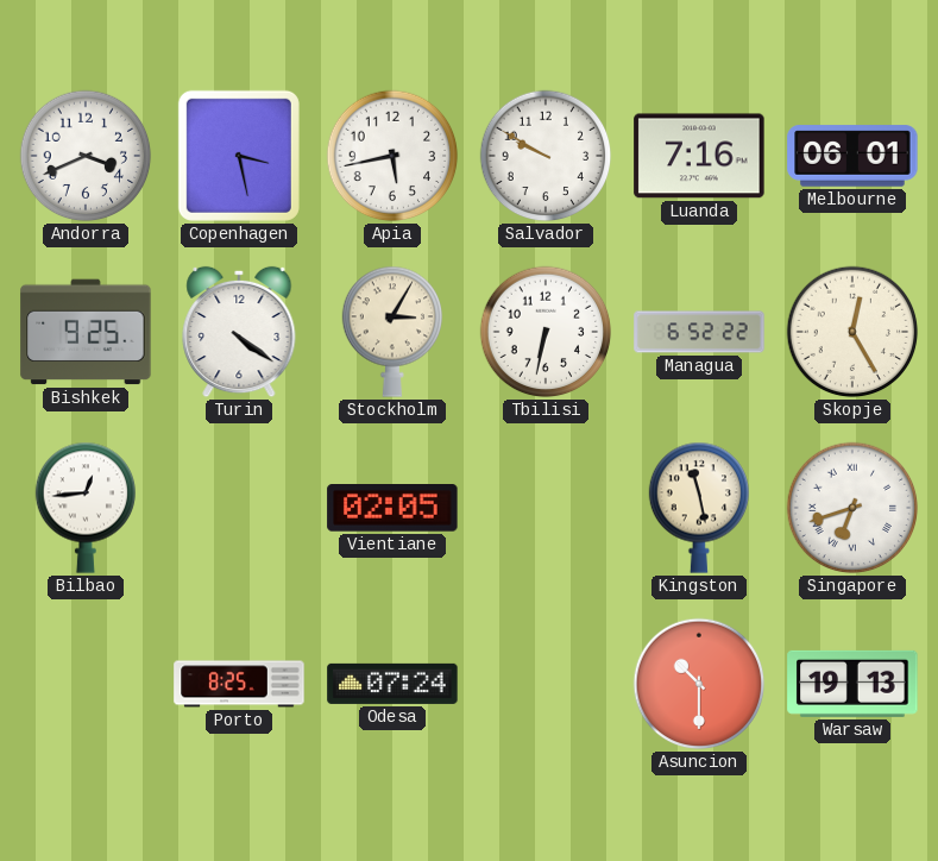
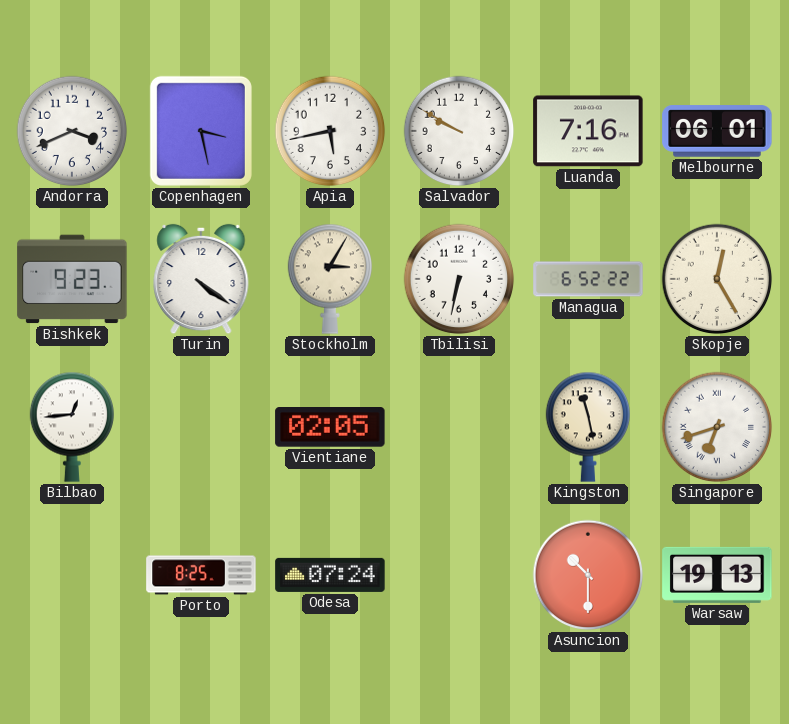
Bishkek: 9:25 -> 9:23
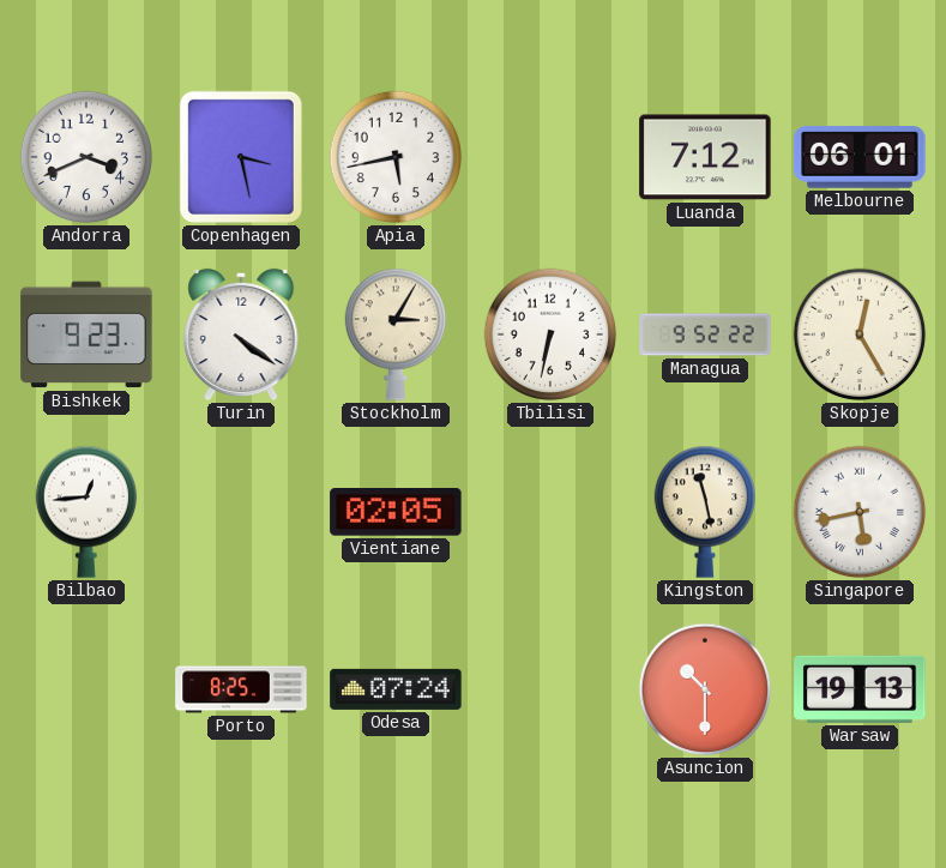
Salvador: 9:50 -> none
Luanda: 7:16 -> 7:12
Managua: 6:52 -> 9:52
Singapore: 6:42 -> 5:43
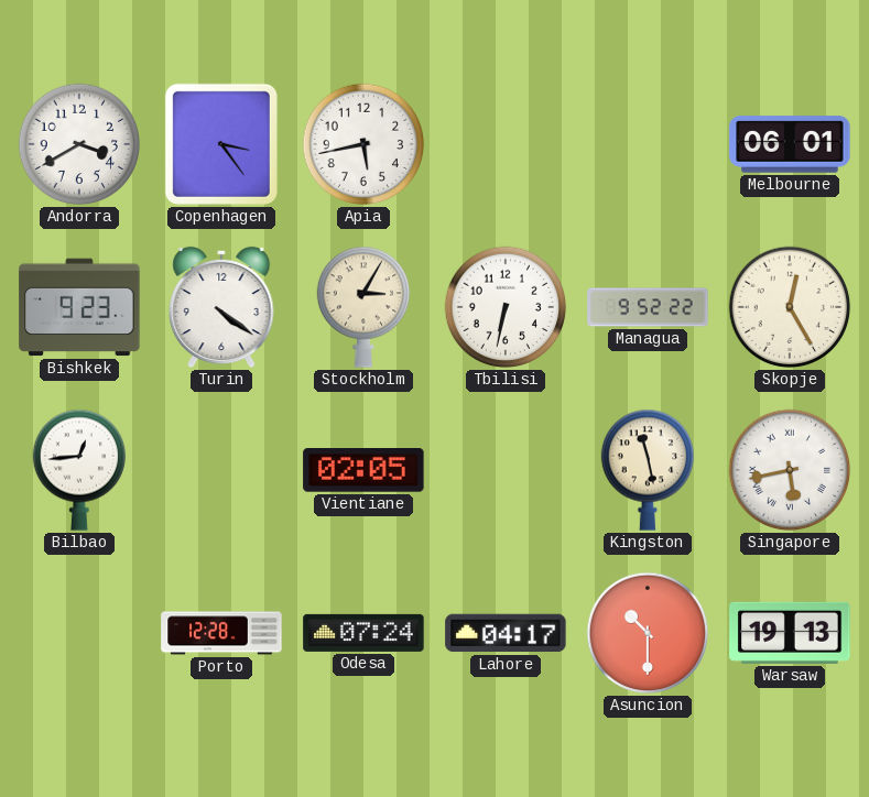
Andorra: 3:41 -> 3:40
Copenhagen: 3:28 -> 3:24
Luanda: 7:12 -> none
Porto: 8:25 -> 12:28
Lahore: none -> 04:17
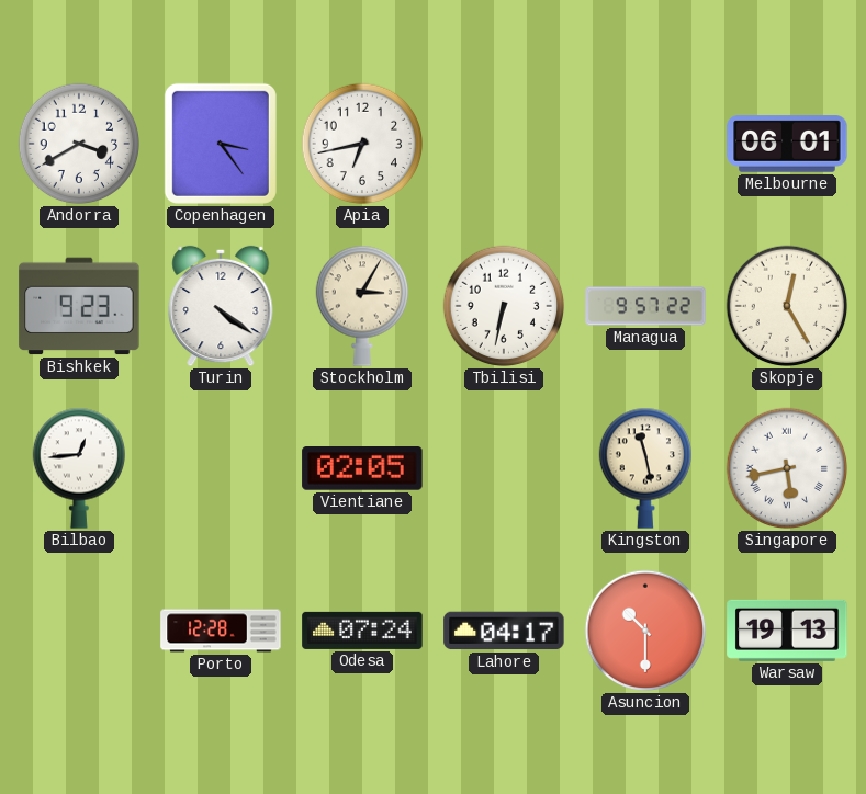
Apia: 5:43 -> 6:43
Managua: 9:52 -> 9:57
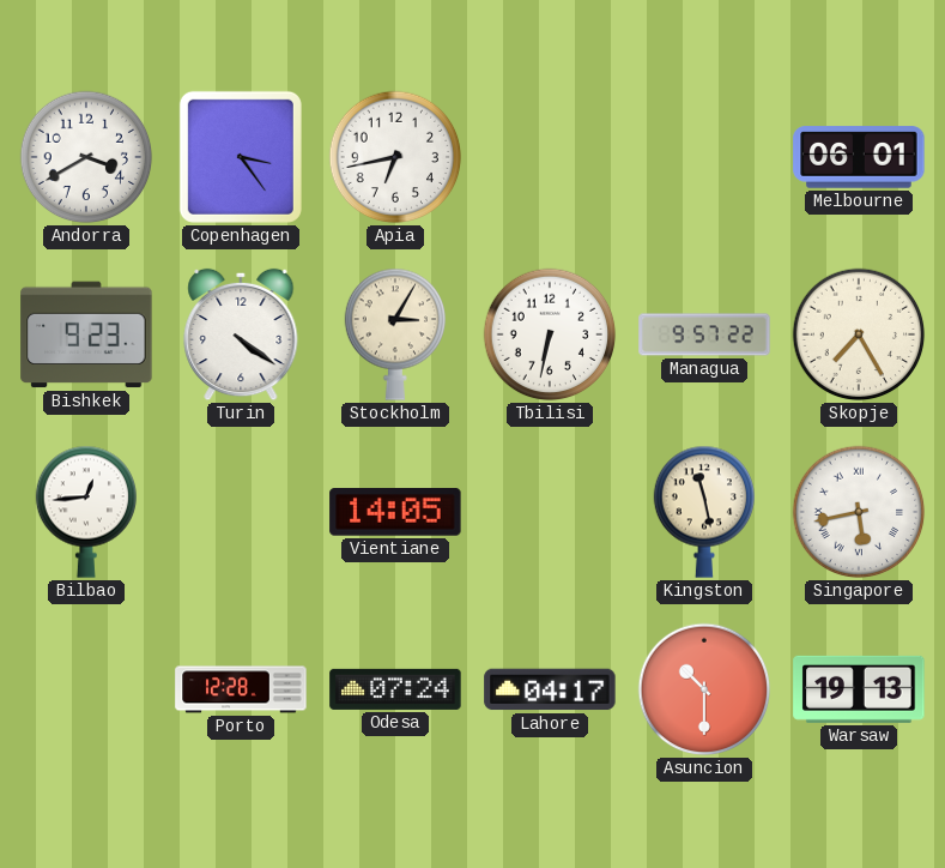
Skopje: 12:25 -> 7:25
Vientiane: 02:05 -> 14:05
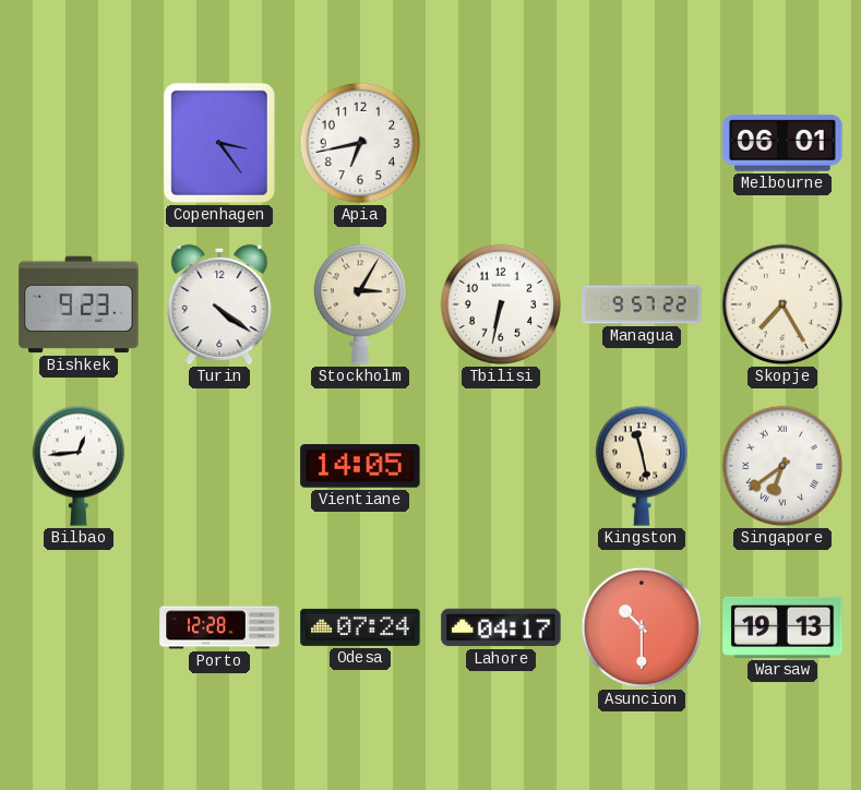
Andorra: 3:40 -> none
Singapore: 5:43 -> 6:39
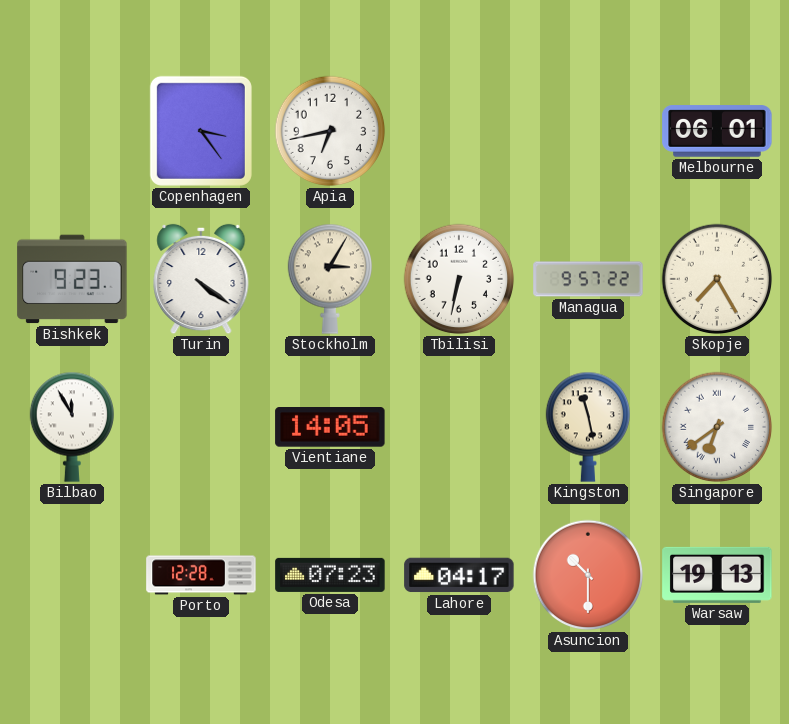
Bilbao: 12:44 -> 11:55
Odesa: 07:24 -> 07:23
